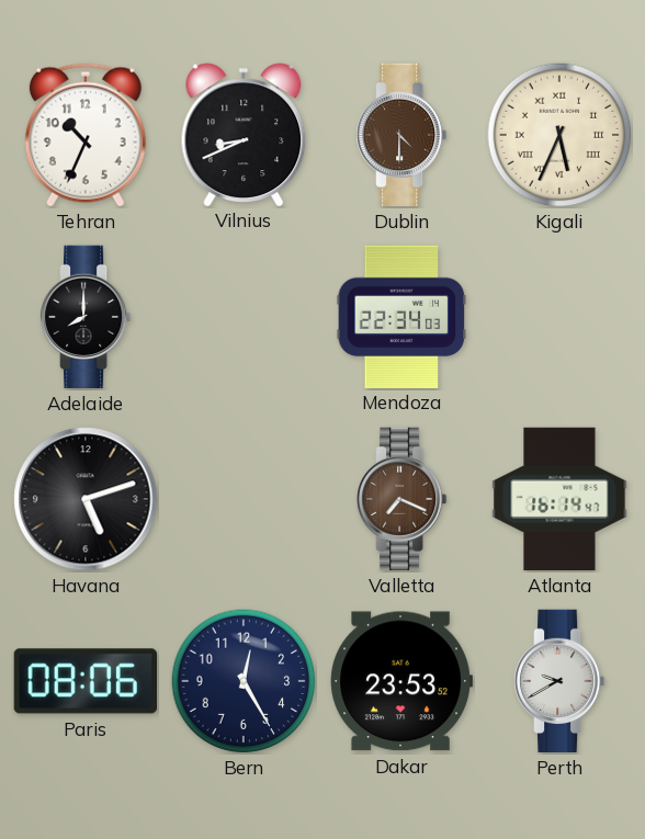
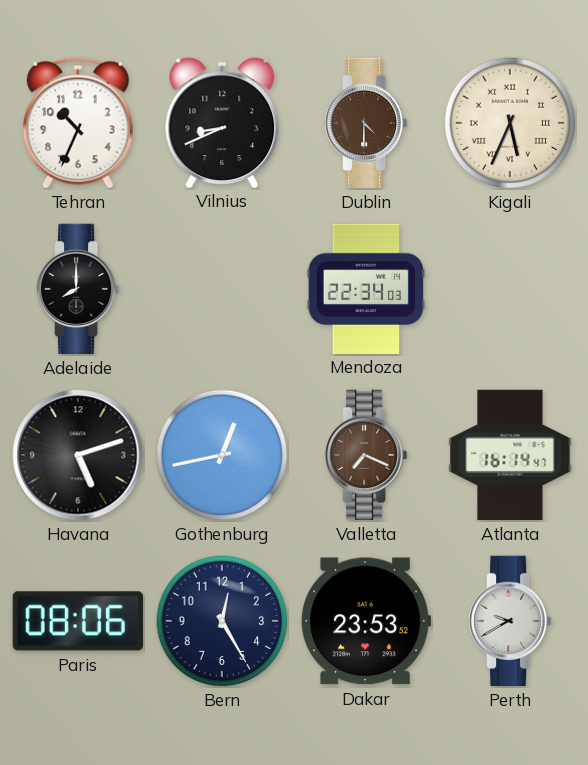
Gothenburg: none -> 12:43
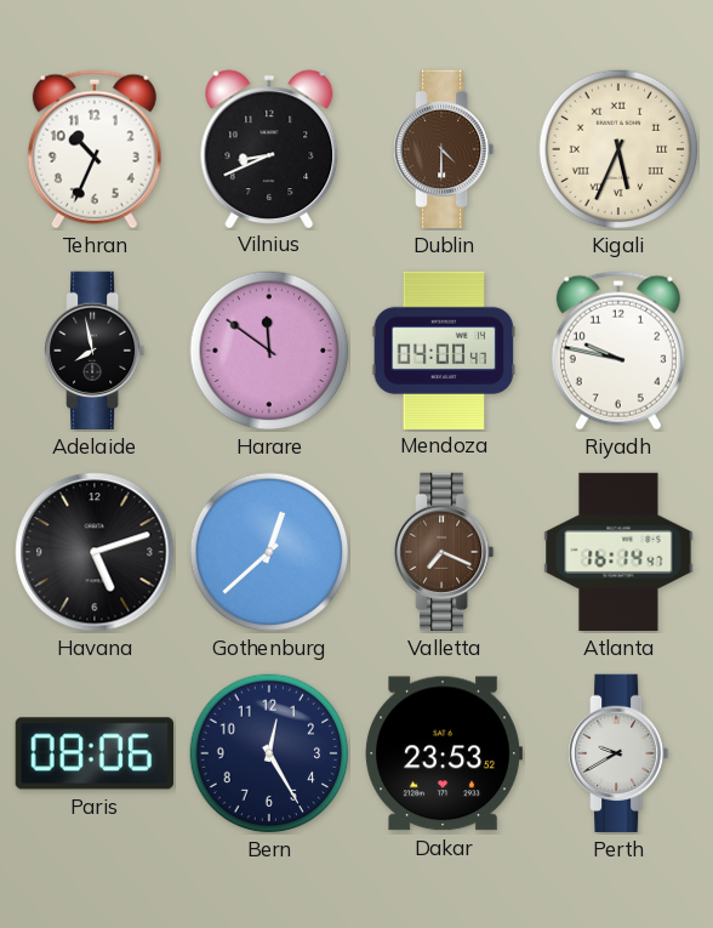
Adelaide: 8:00 -> 7:58
Harare: none -> 11:51
Mendoza: 22:34 -> 04:00
Riyadh: none -> 9:47
Gothenburg: 12:43 -> 12:38
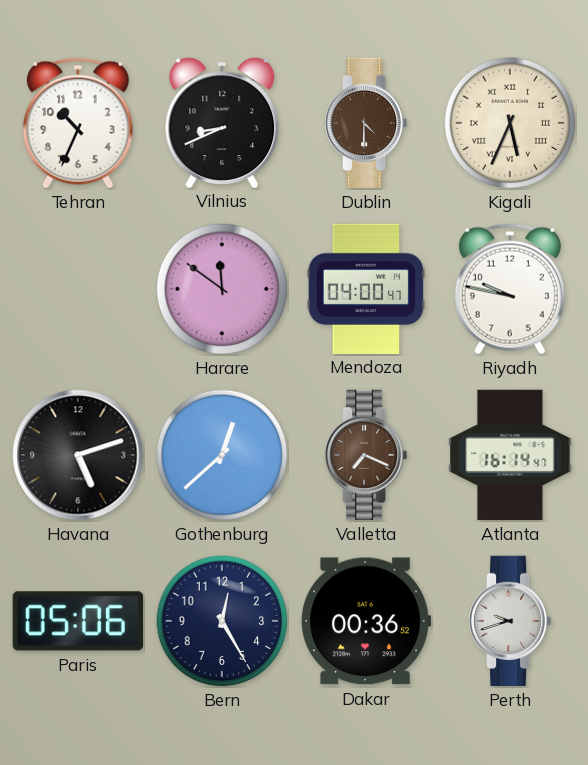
Adelaide: 7:58 -> none
Paris: 08:06 -> 05:06
Dakar: 23:53 -> 00:36
Perth: 9:40 -> 9:42
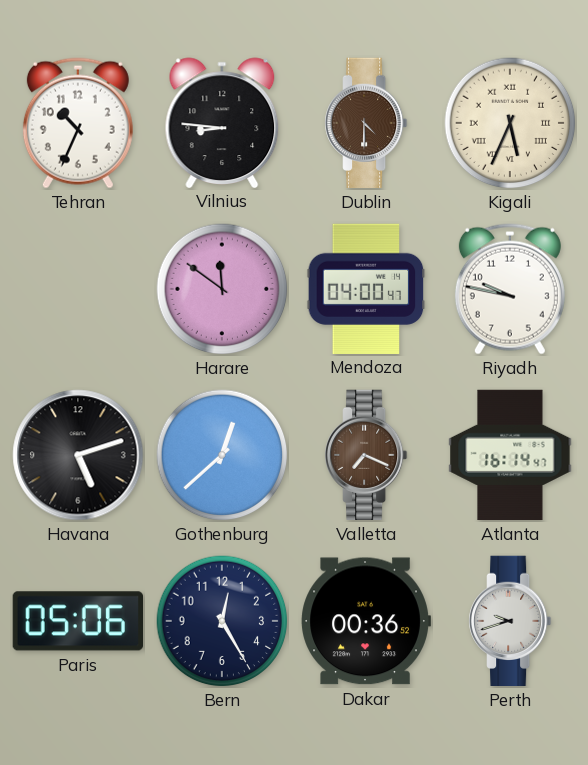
Vilnius: 8:41 -> 8:46
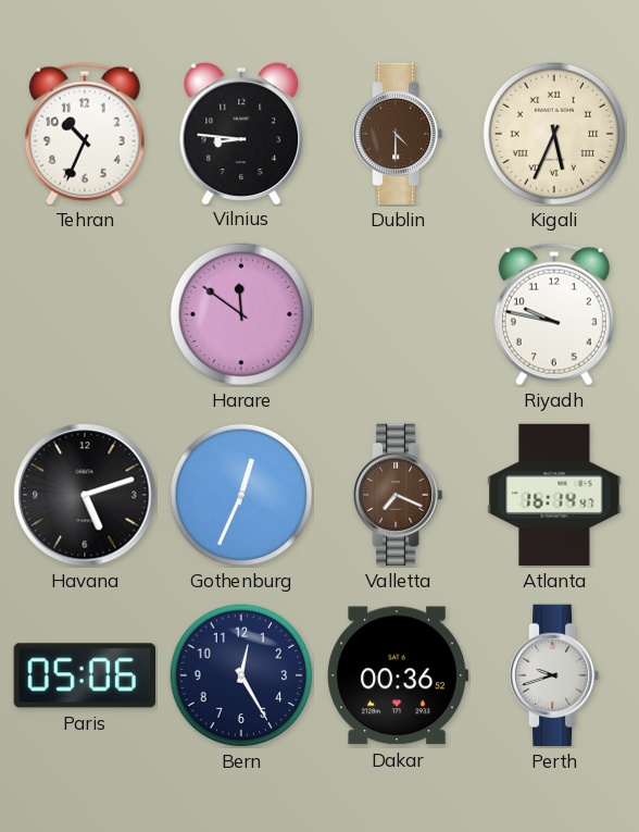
Mendoza: 04:00 -> none
Gothenburg: 12:38 -> 12:34
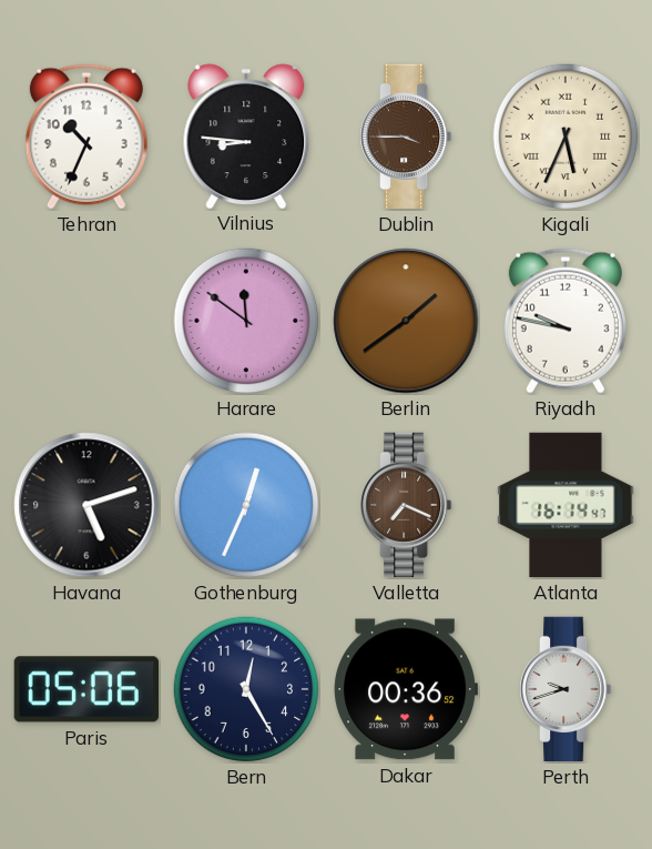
Dublin: 4:30 -> 3:45
Berlin: none -> 1:39
